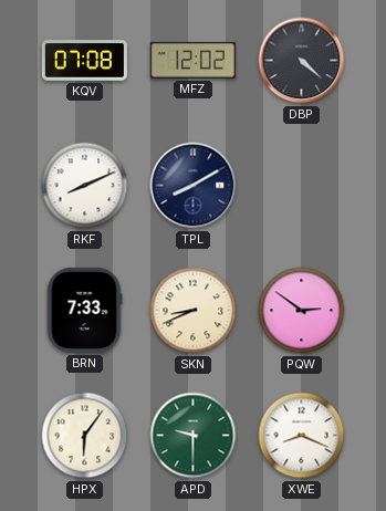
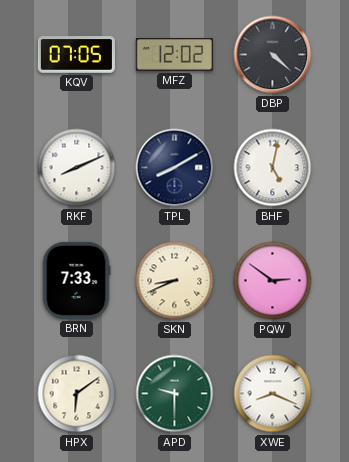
KQV: 07:08 -> 07:05
BHF: none -> 5:02
HPX: 6:06 -> 6:09
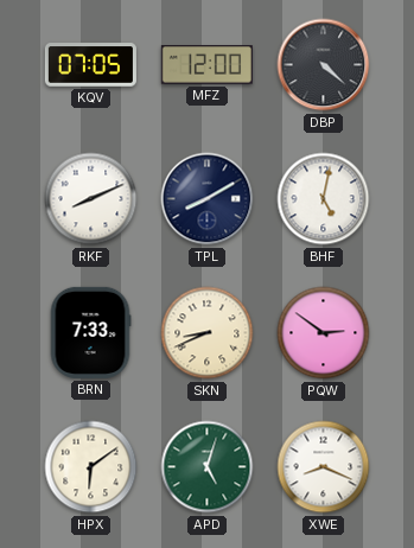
MFZ: 12:02 -> 12:00
APD: 9:30 -> 5:03
